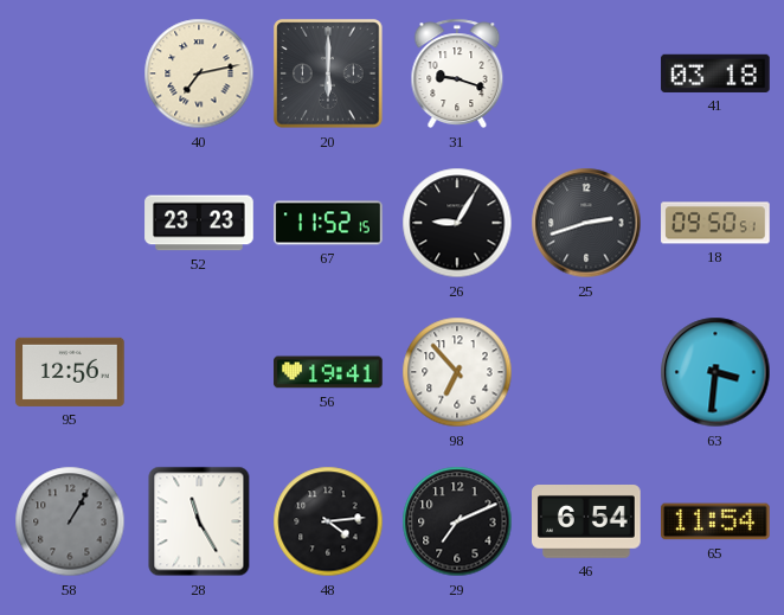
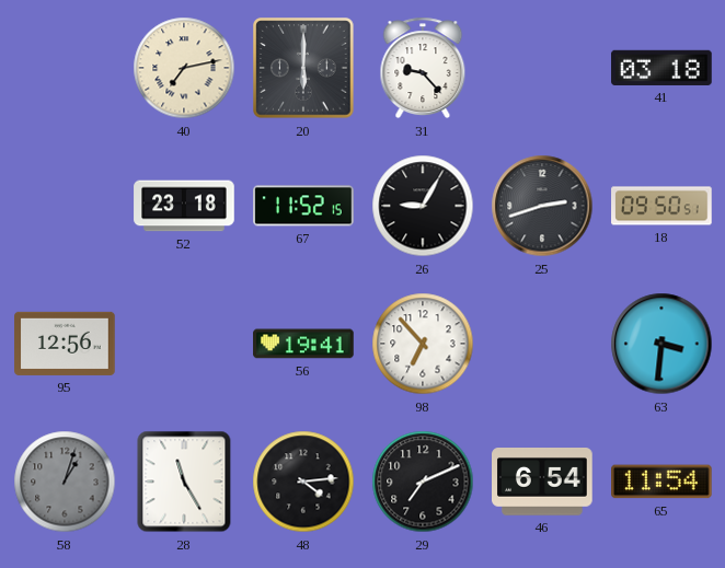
31: 9:18 -> 9:23
52: 23:23 -> 23:18
58: 1:05 -> 1:03
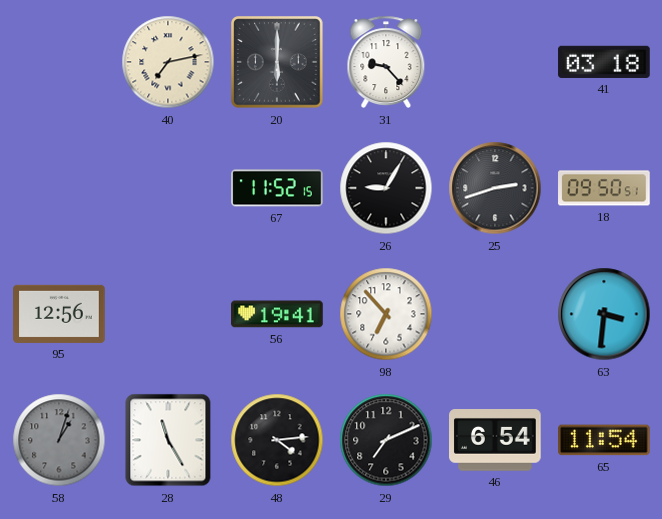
52: 23:18 -> none
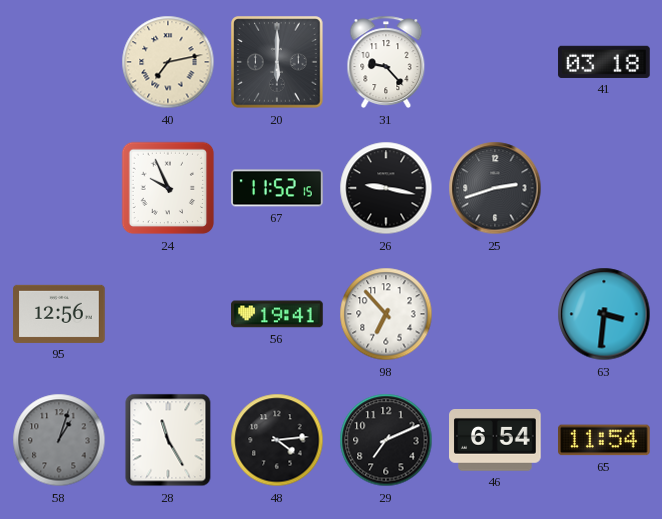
24: none -> 9:56
26: 9:05 -> 9:17
18: 09:50 -> none
